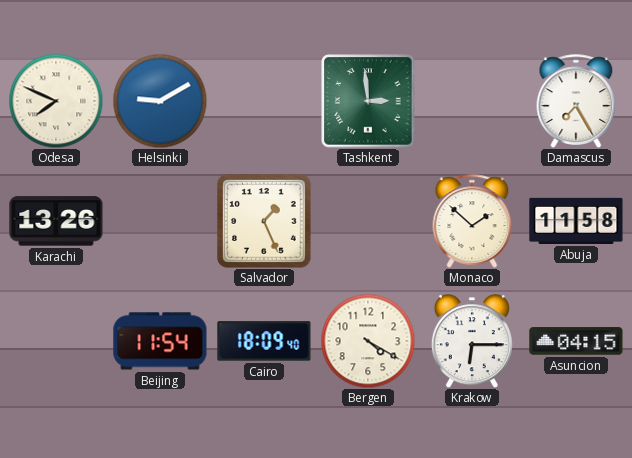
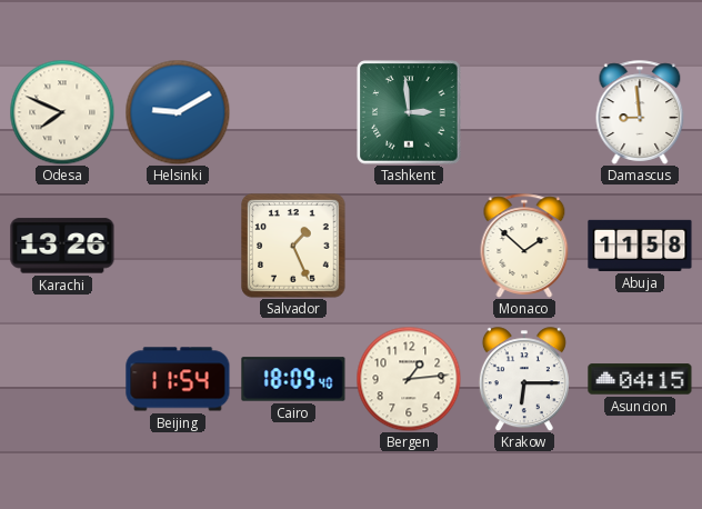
Damascus: 7:25 -> 8:59
Bergen: 4:20 -> 1:14
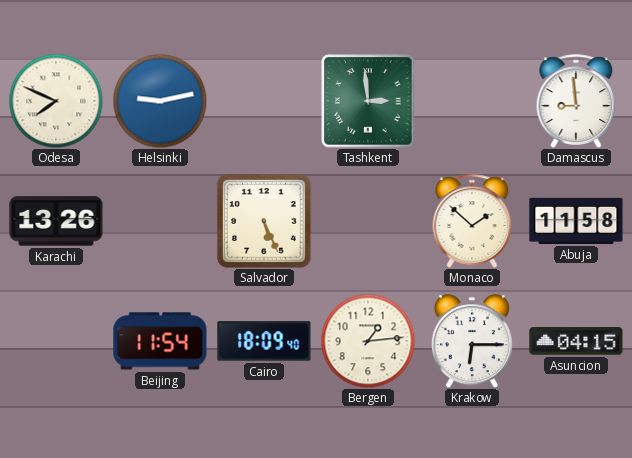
Helsinki: 9:10 -> 9:13
Salvador: 1:26 -> 5:26
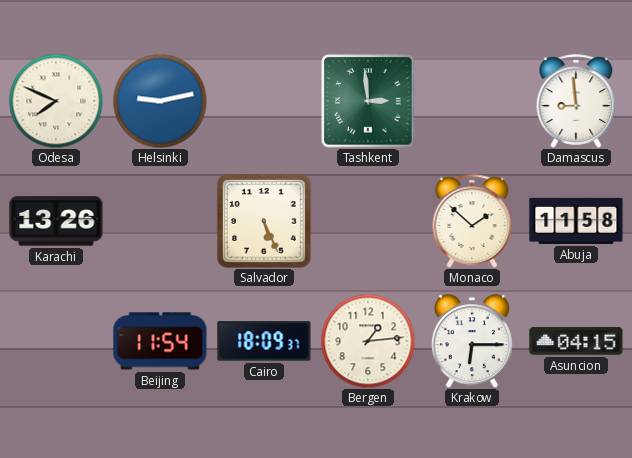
Cairo: 18:09:40 -> 18:09:37
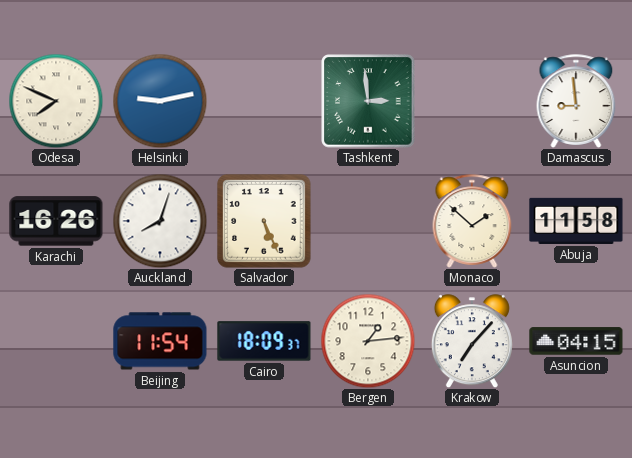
Karachi: 13:26 -> 16:26
Auckland: none -> 8:03
Krakow: 6:15 -> 7:07
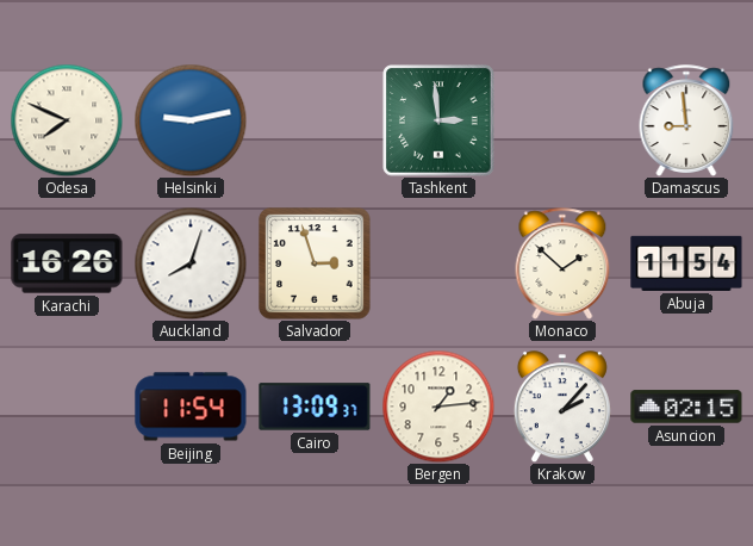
Salvador: 5:26 -> 2:57
Abuja: 11:58 -> 11:54
Cairo: 18:09 -> 13:09
Krakow: 7:07 -> 2:07
Asuncion: 04:15 -> 02:15
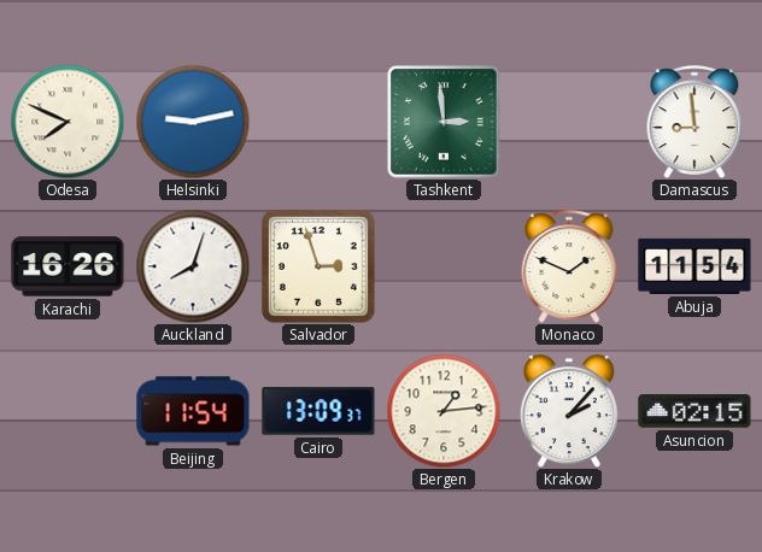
Monaco: 1:52 -> 1:49
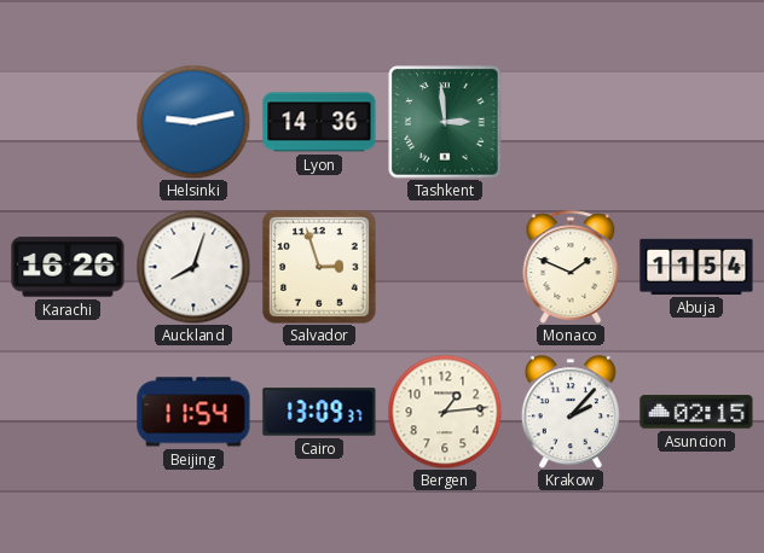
Odesa: 7:49 -> none
Lyon: none -> 14:36
Damascus: 8:59 -> none
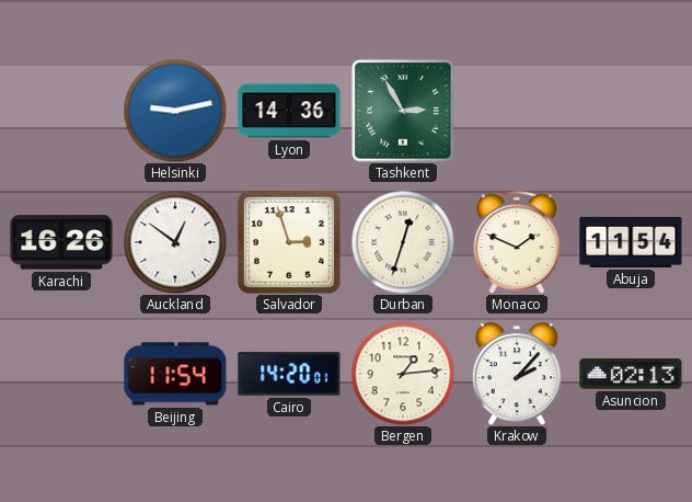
Tashkent: 2:59 -> 2:55
Auckland: 8:03 -> 12:51
Durban: none -> 12:33
Cairo: 13:09 -> 14:20
Asuncion: 02:15 -> 02:13
